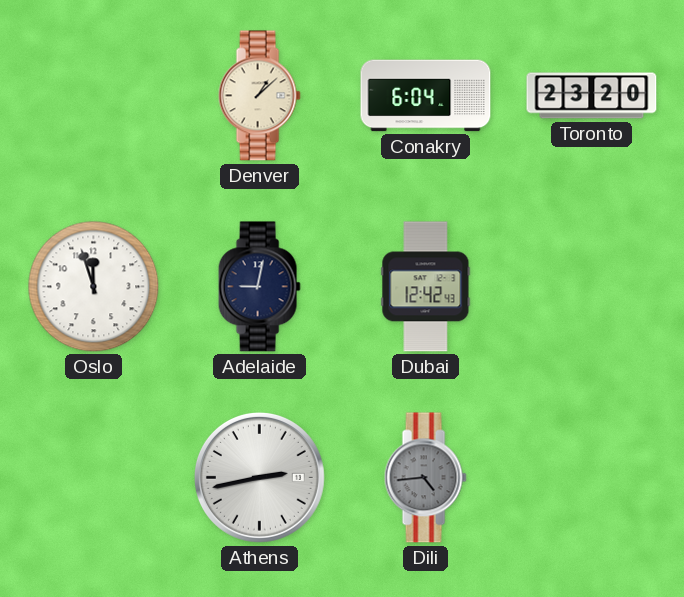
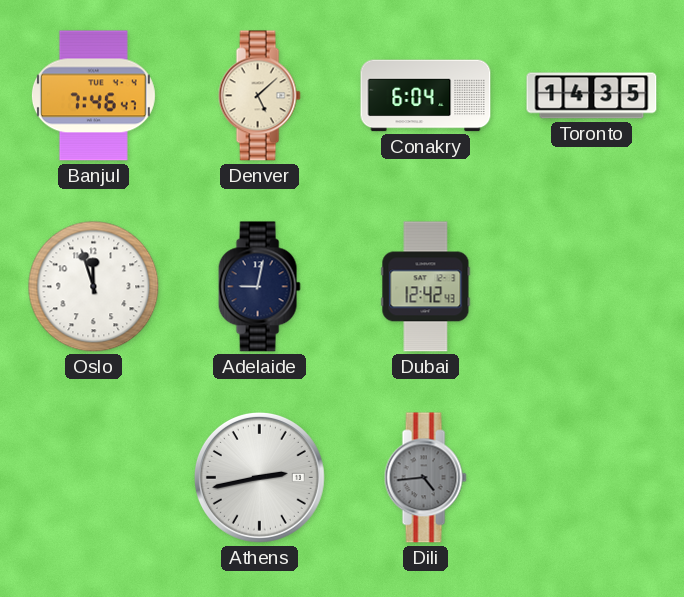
Banjul: none -> 7:46
Denver: 1:08 -> 5:08
Toronto: 23:20 -> 14:35
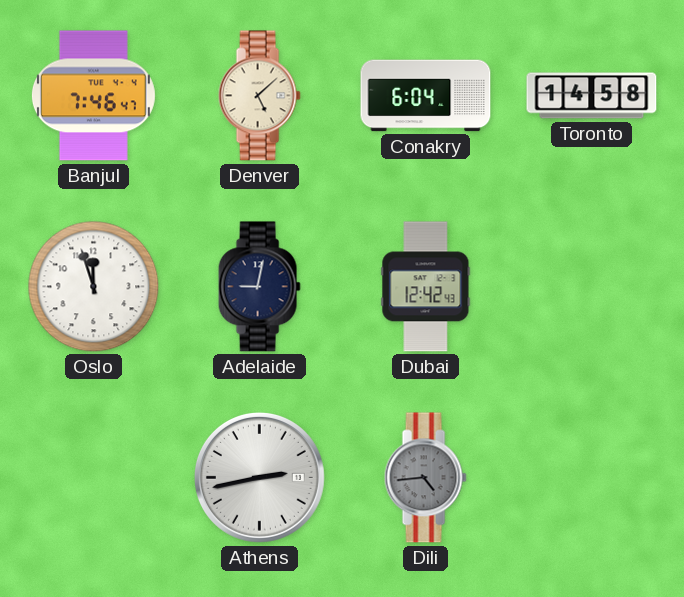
Toronto: 14:35 -> 14:58
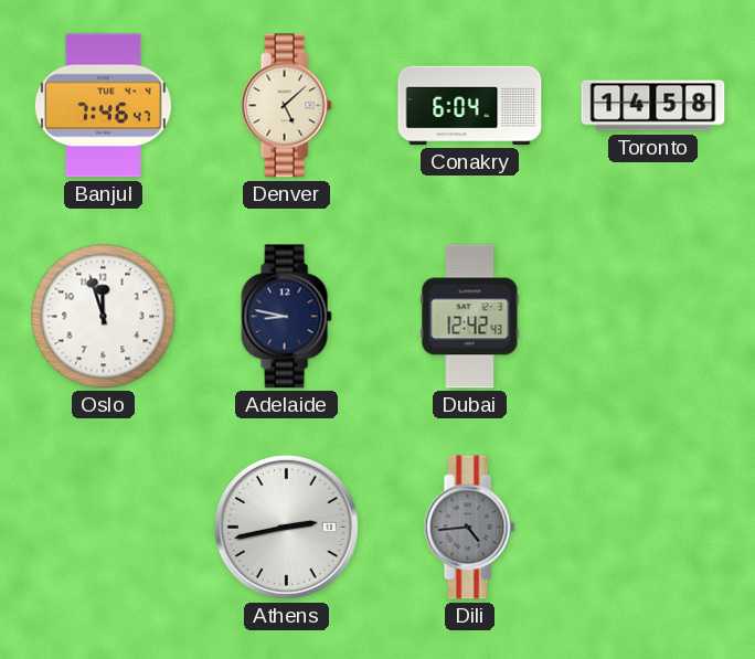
Adelaide: 9:02 -> 8:47
